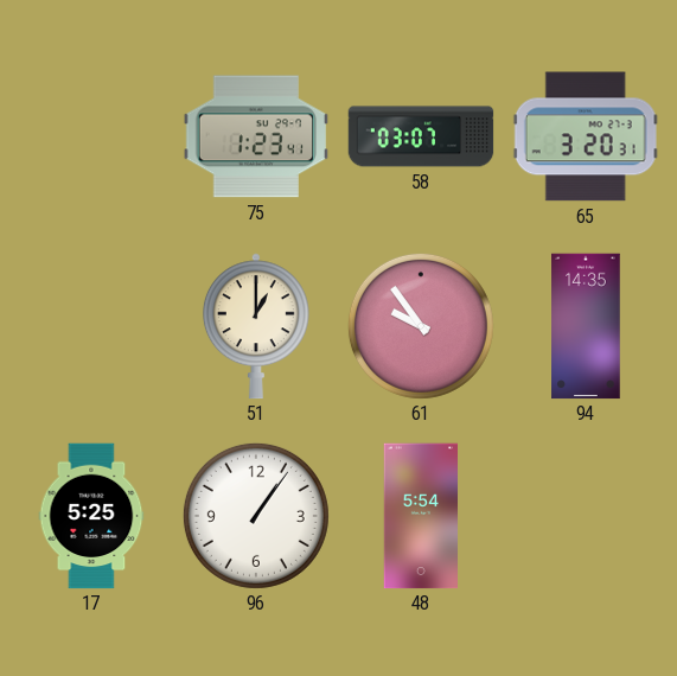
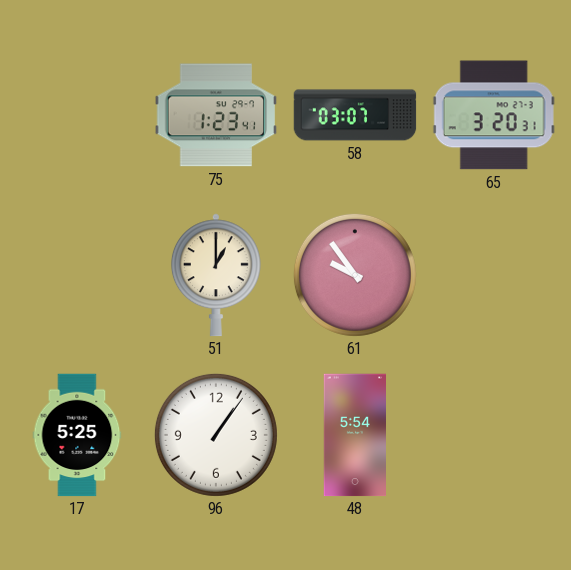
94: 14:35 -> none
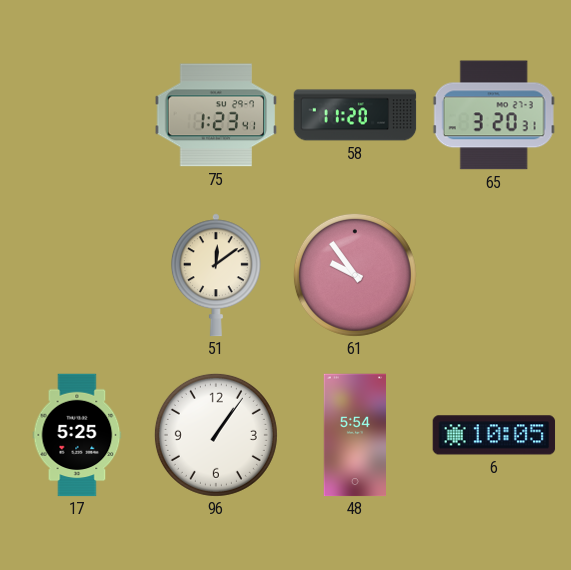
58: 03:07 -> 11:20
51: 1:00 -> 12:09
6: none -> 10:05
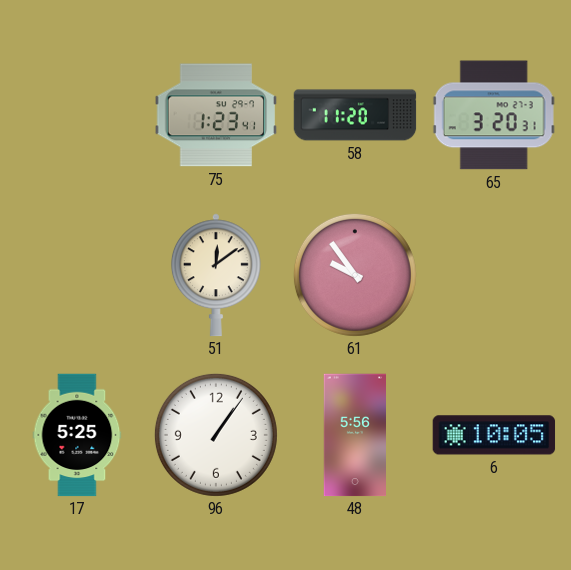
48: 5:54 -> 5:56
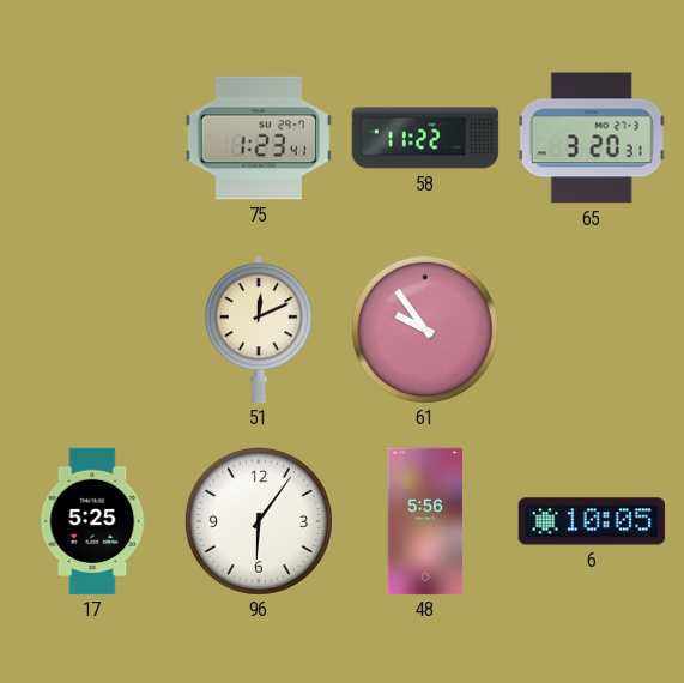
58: 11:20 -> 11:22
51: 12:09 -> 12:11
96: 1:06 -> 6:06
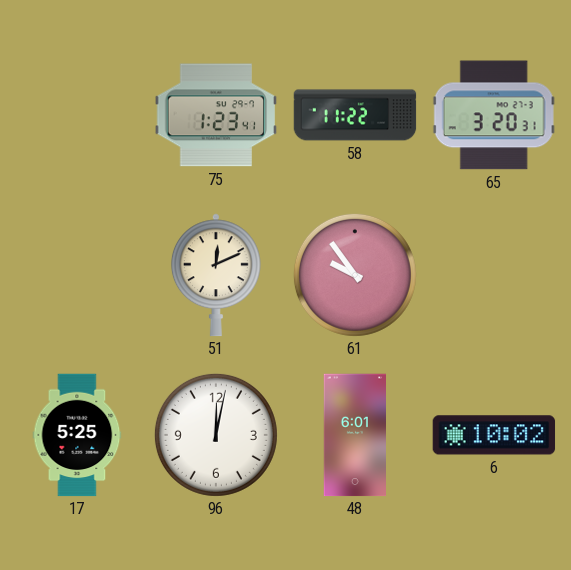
96: 6:06 -> 12:02
48: 5:56 -> 6:01
6: 10:05 -> 10:02
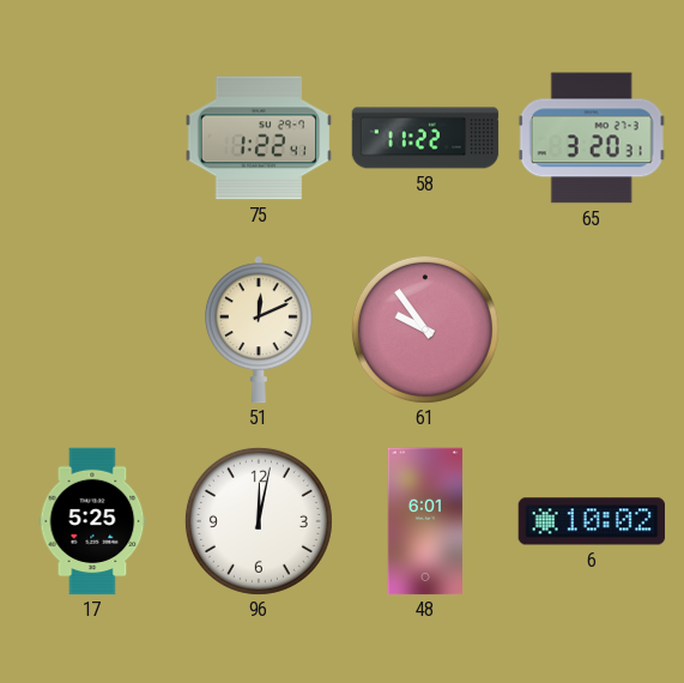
75: 1:23 -> 1:22
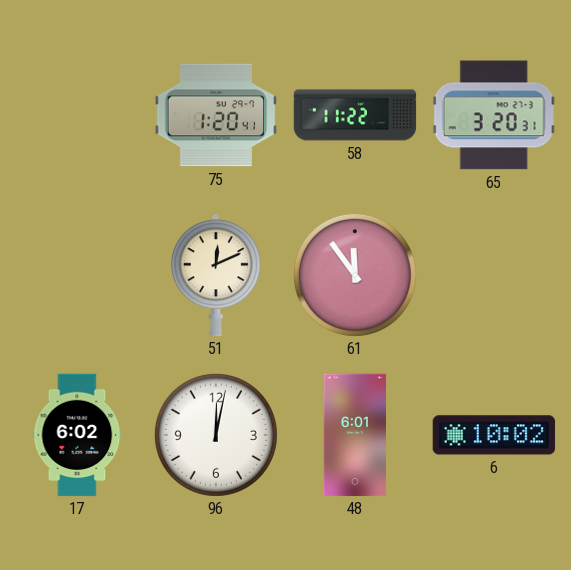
75: 1:22 -> 1:20
61: 9:54 -> 11:54
17: 5:25 -> 6:02
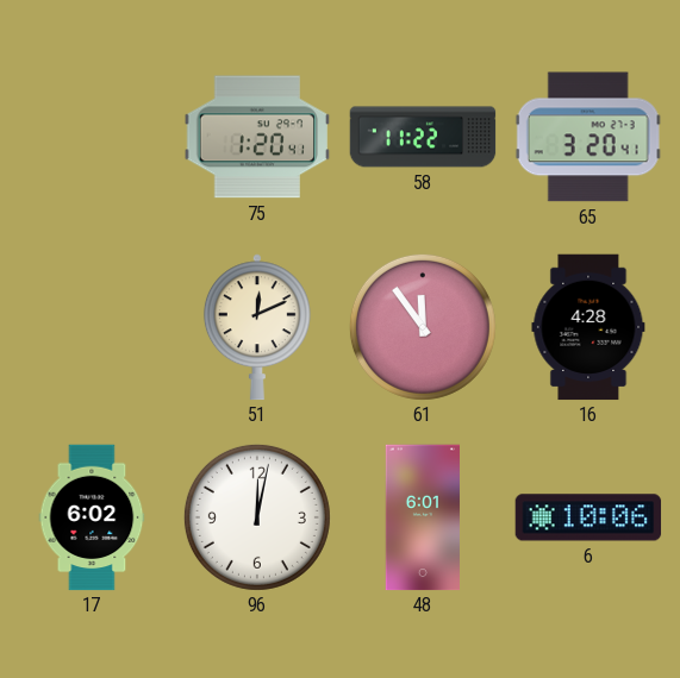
65: 3:20:31 -> 3:20:41
16: none -> 4:28
6: 10:02 -> 10:06
